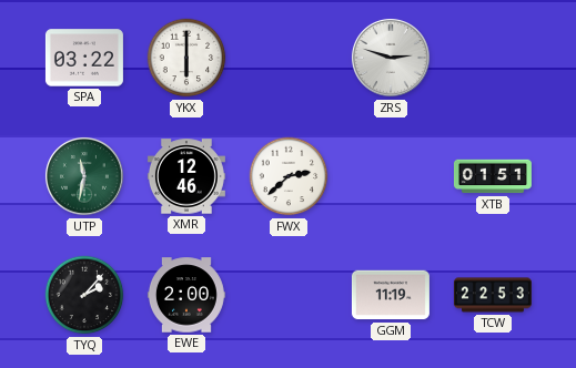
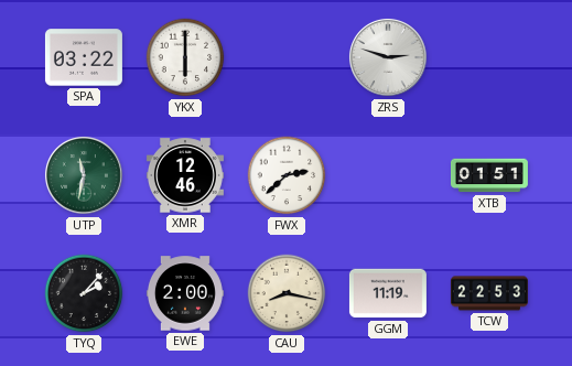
CAU: none -> 8:17
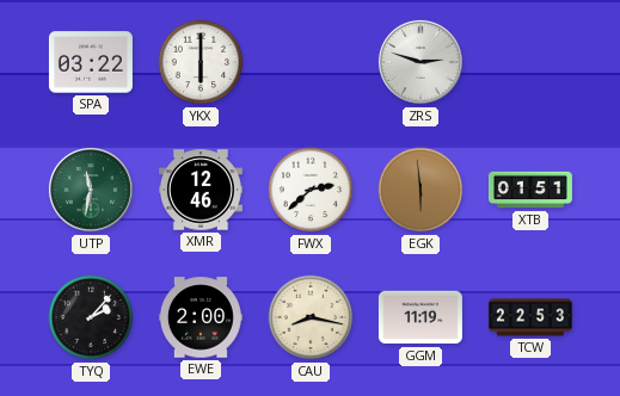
EGK: none -> 5:59
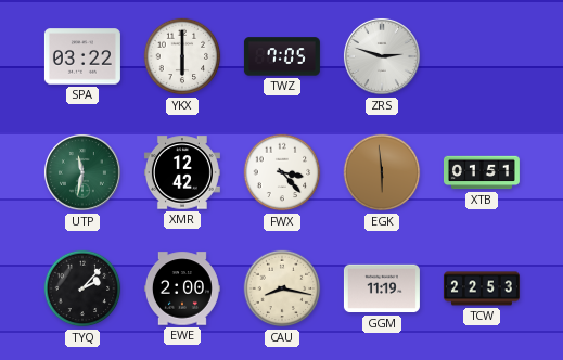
TWZ: none -> 7:05
XMR: 12:46 -> 12:42
FWX: 2:38 -> 3:23
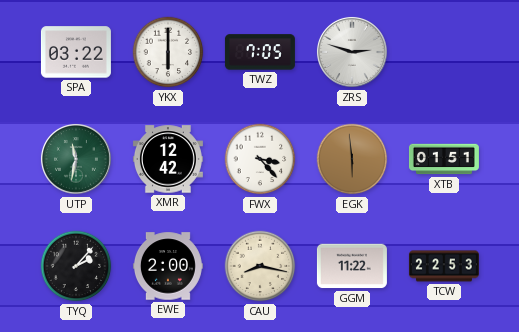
GGM: 11:19 -> 11:22
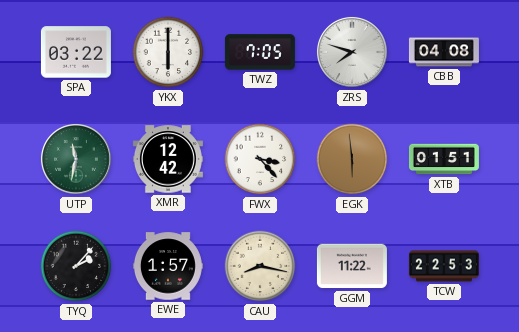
ZRS: 2:48 -> 7:48
CBB: none -> 04:08
EWE: 2:00 -> 1:57
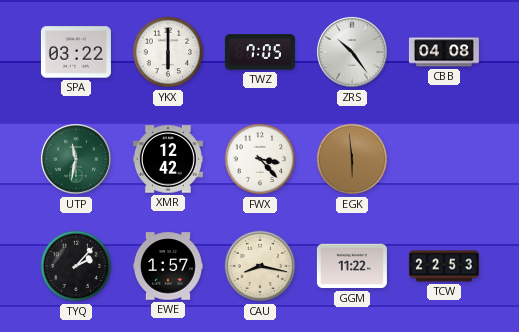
ZRS: 7:48 -> 10:24
XTB: 01:51 -> none
